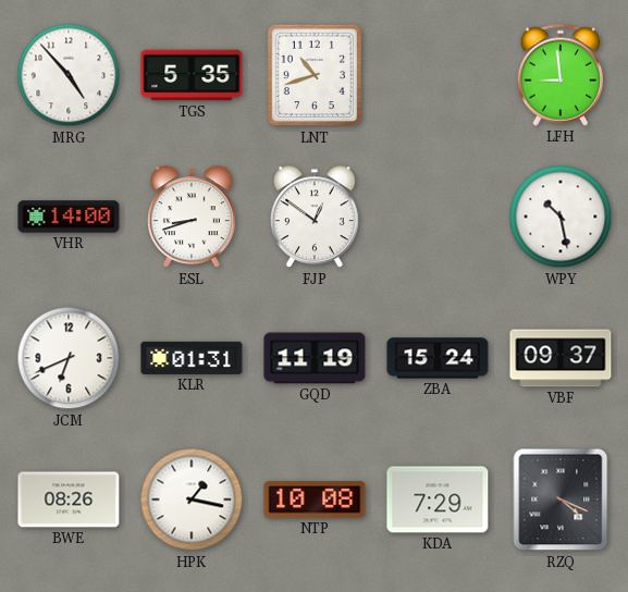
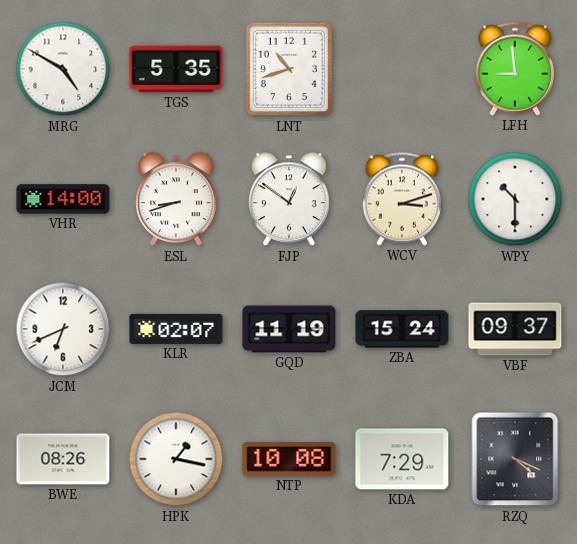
MRG: 4:53 -> 4:50
WCV: none -> 3:12
WPY: 10:28 -> 10:30
KLR: 01:31 -> 02:07
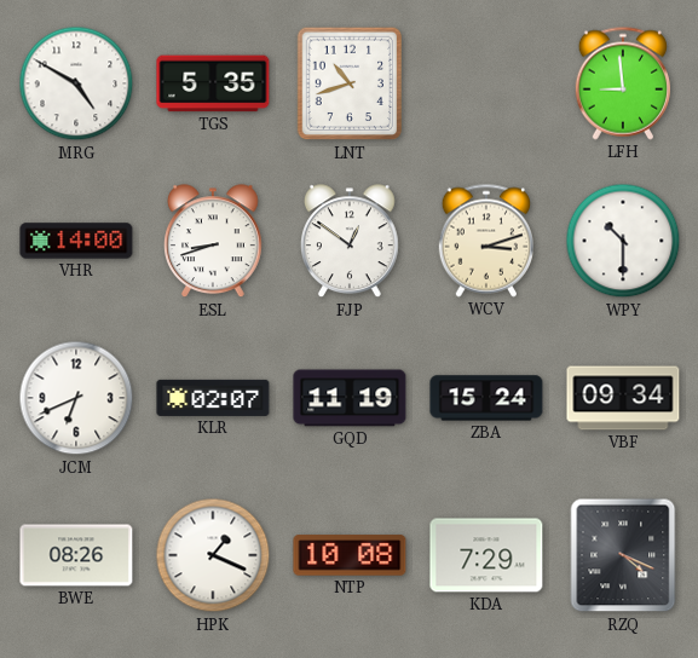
VBF: 09:37 -> 09:34
HPK: 1:17 -> 1:19
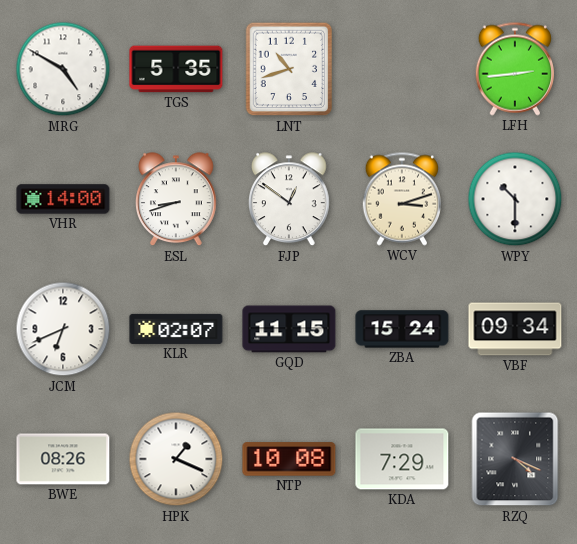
LFH: 8:59 -> 2:44
GQD: 11:19 -> 11:15
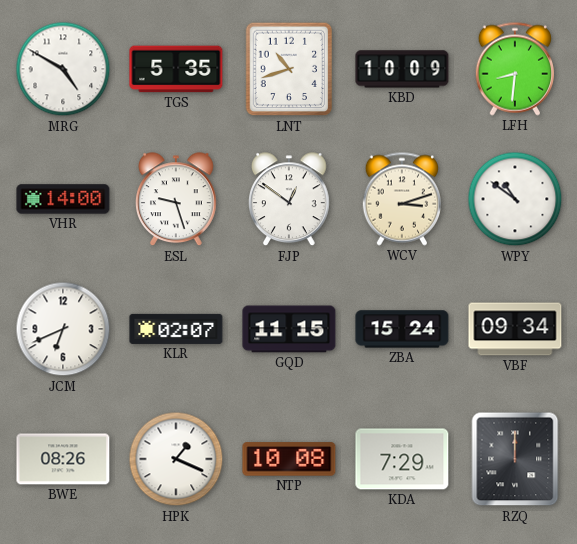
KBD: none -> 10:09
LFH: 2:44 -> 8:31
ESL: 8:42 -> 9:27
WPY: 10:30 -> 10:51
RZQ: 4:19 -> 12:00
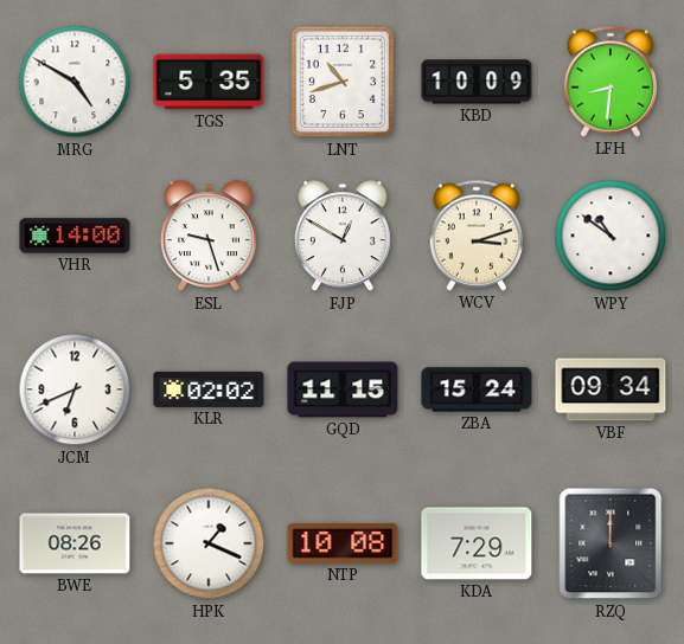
FJP: 12:51 -> 12:50
KLR: 02:07 -> 02:02
